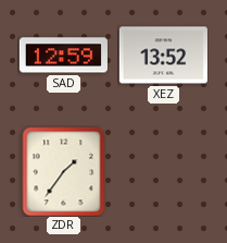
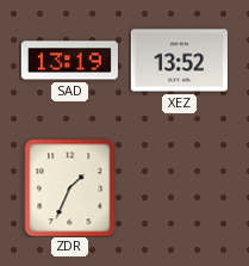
SAD: 12:59 -> 13:19
ZDR: 1:36 -> 1:34
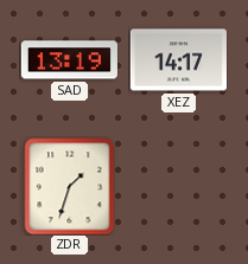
XEZ: 13:52 -> 14:17
ZDR: 1:34 -> 1:33
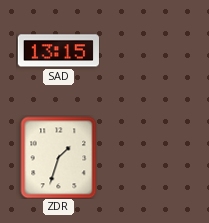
SAD: 13:19 -> 13:15
XEZ: 14:17 -> none
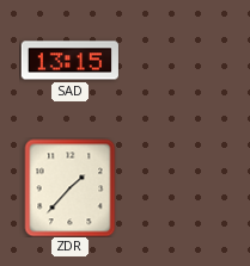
ZDR: 1:33 -> 1:37
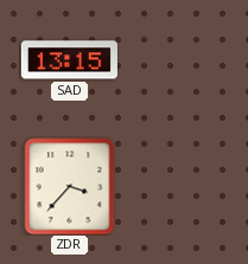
ZDR: 1:37 -> 3:37
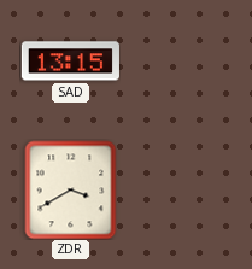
ZDR: 3:37 -> 3:40
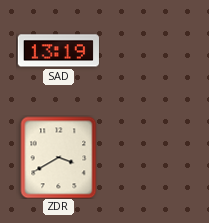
SAD: 13:15 -> 13:19
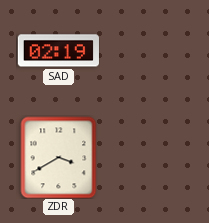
SAD: 13:19 -> 02:19
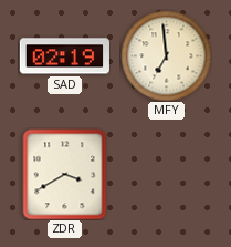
MFY: none -> 6:59
